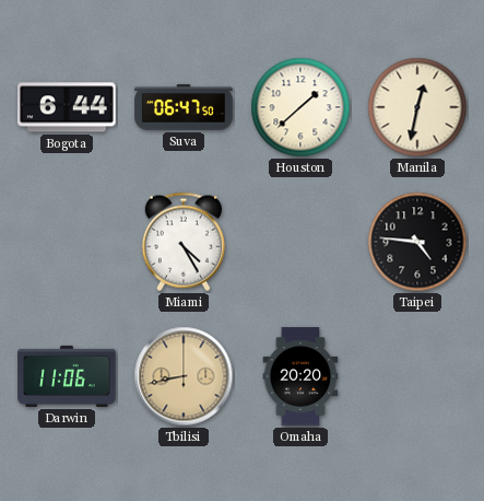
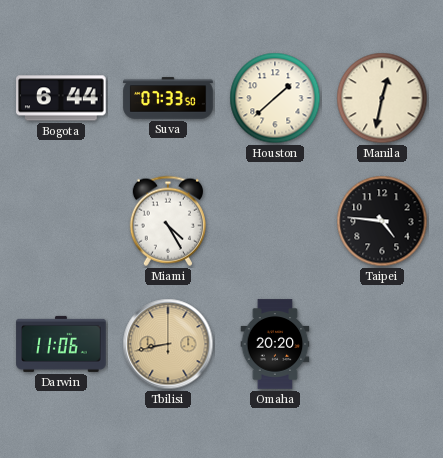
Suva: 06:47 -> 07:33
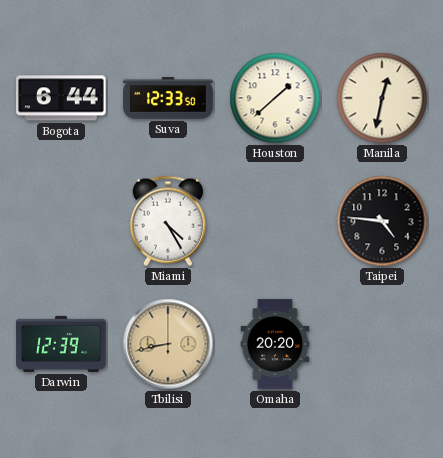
Suva: 07:33 -> 12:33
Darwin: 11:06 -> 12:39
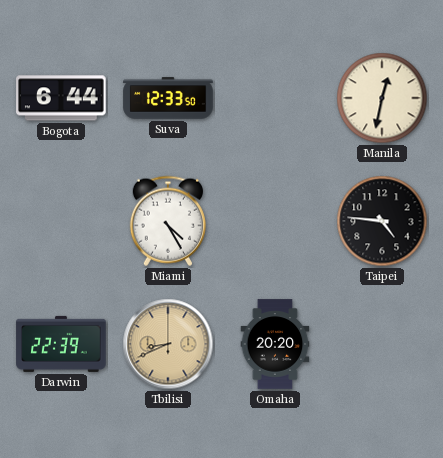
Houston: 1:38 -> none
Darwin: 12:39 -> 22:39
Tbilisi: 8:43 -> 8:41
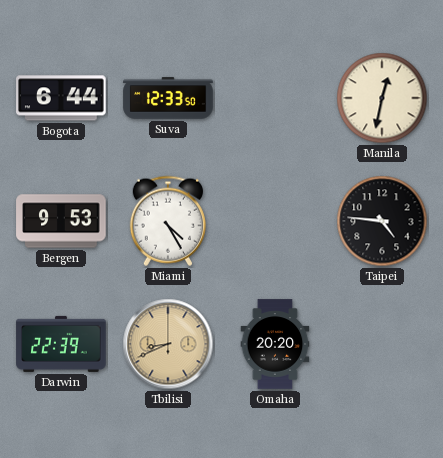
Bergen: none -> 9:53
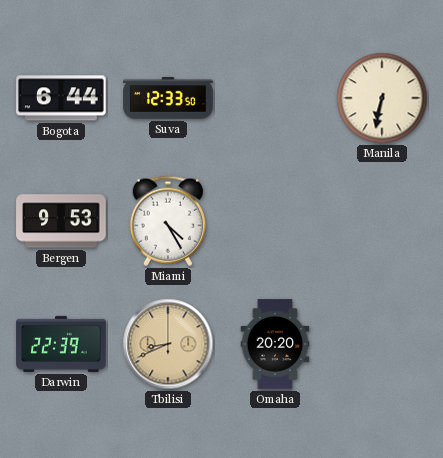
Manila: 12:32 -> 6:32
Taipei: 4:46 -> none
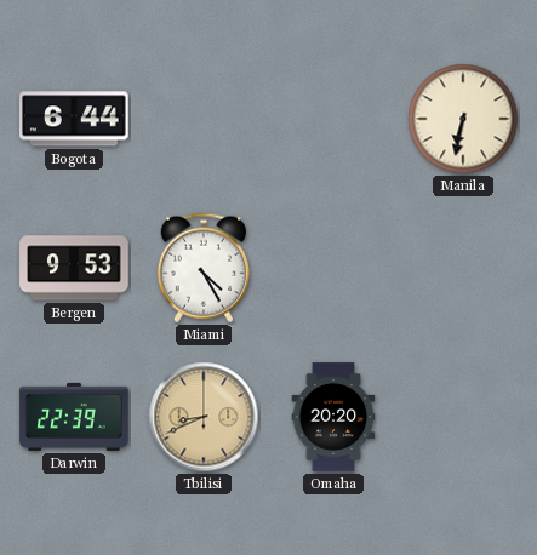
Suva: 12:33 -> none
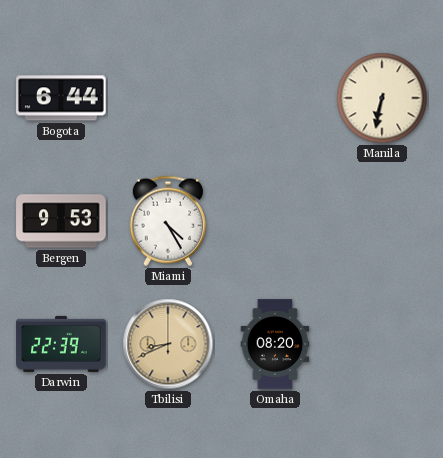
Omaha: 20:20 -> 08:20
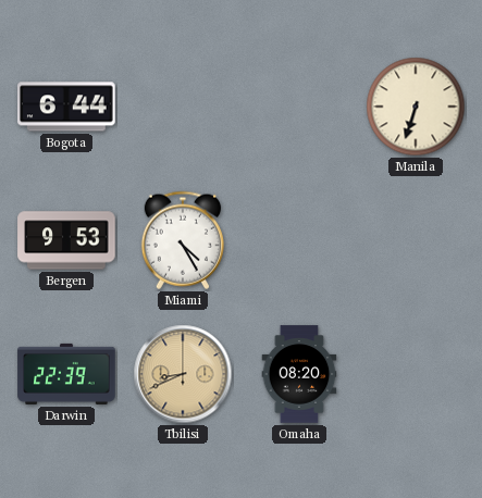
Manila: 6:32 -> 6:33
